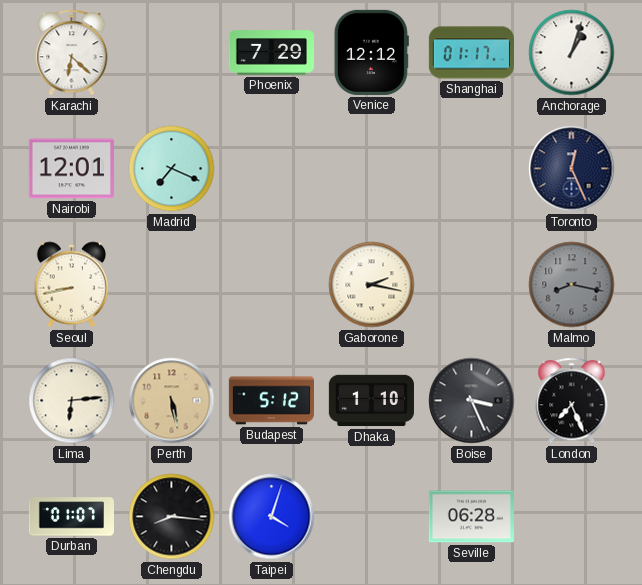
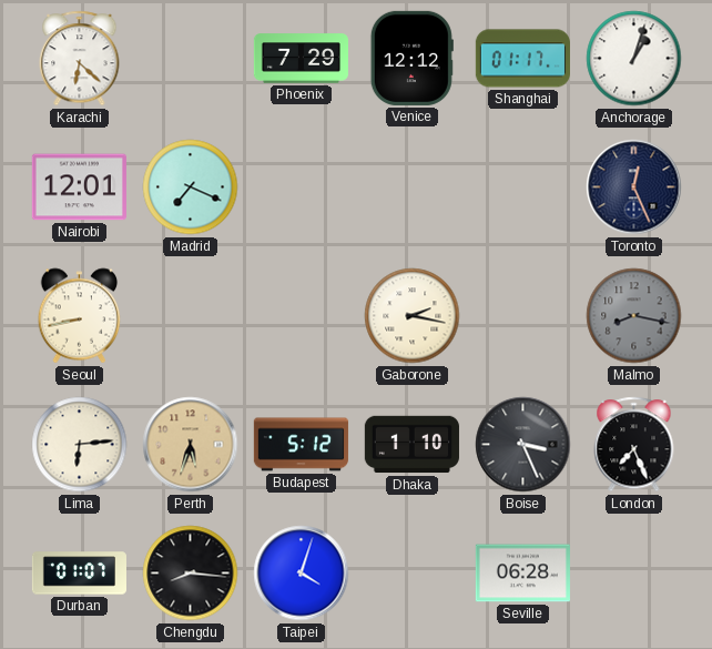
Perth: 5:28 -> 5:33
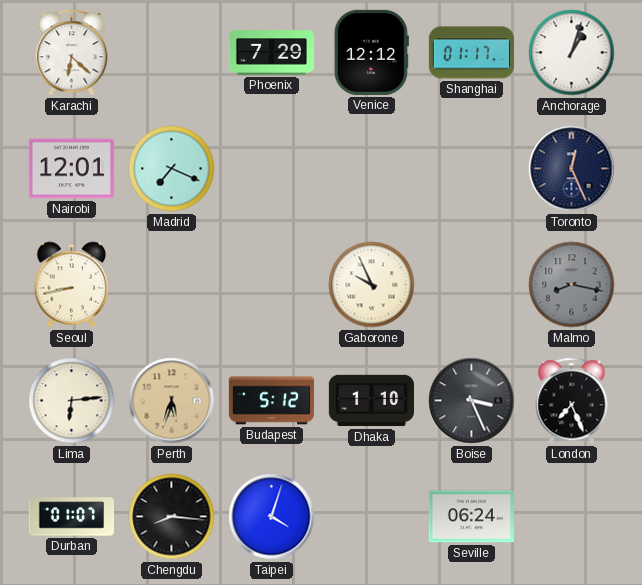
Gaborone: 2:17 -> 9:56
Seville: 06:28 -> 06:24
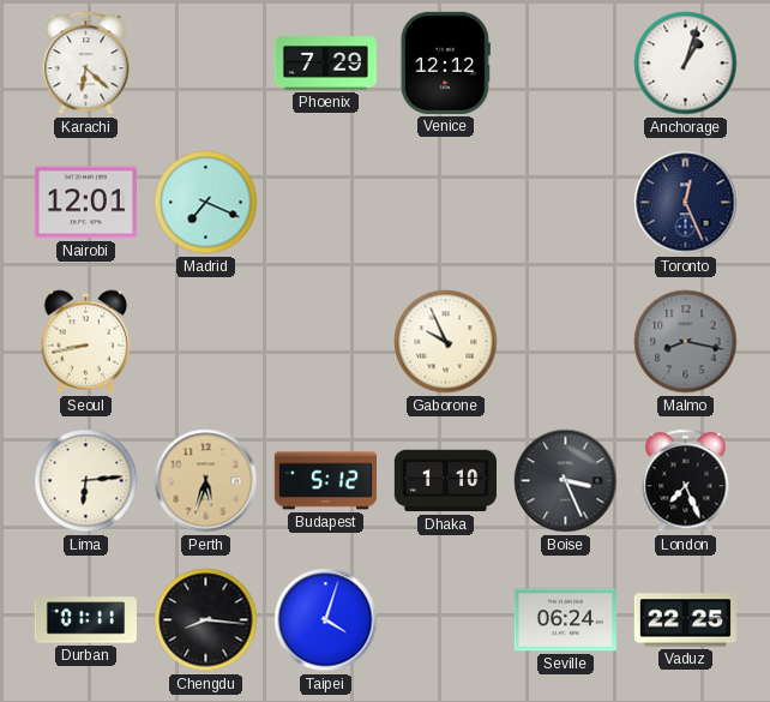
Shanghai: 01:17 -> none
Durban: 01:07 -> 01:11
Vaduz: none -> 22:25
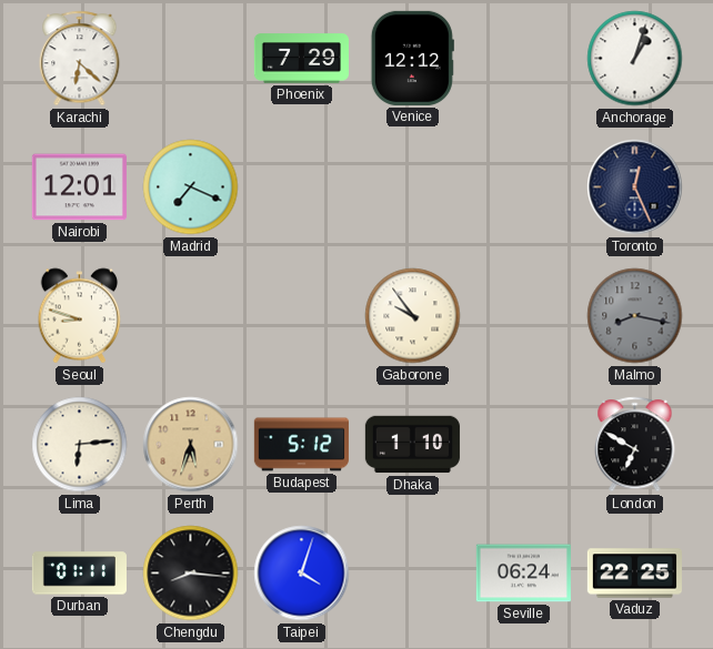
Seoul: 8:43 -> 8:48
Gaborone: 9:56 -> 9:54
Boise: 3:26 -> none
London: 7:26 -> 6:50
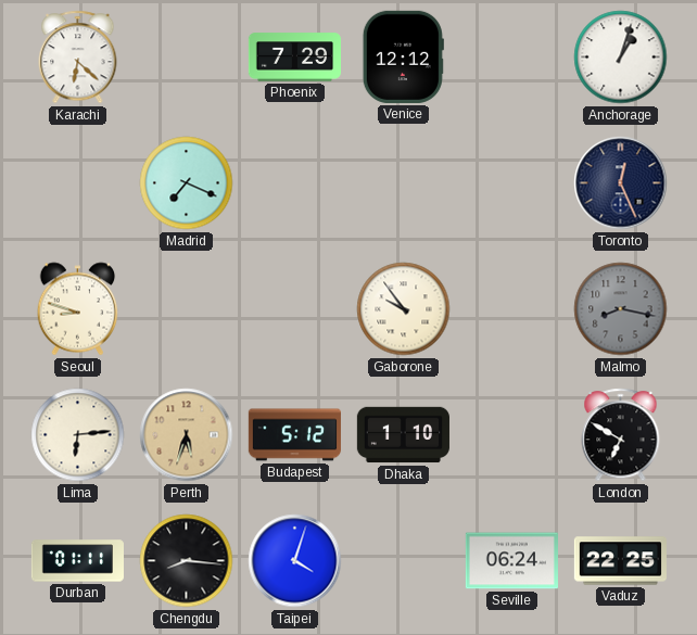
Nairobi: 12:01 -> none
